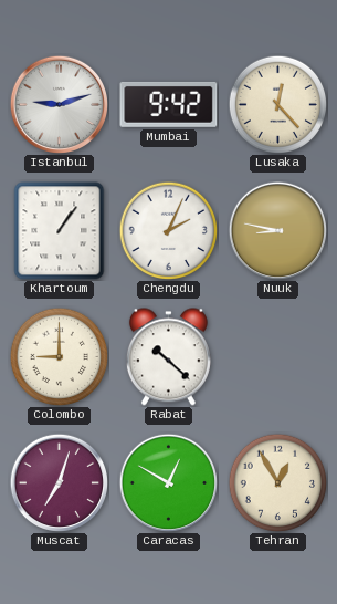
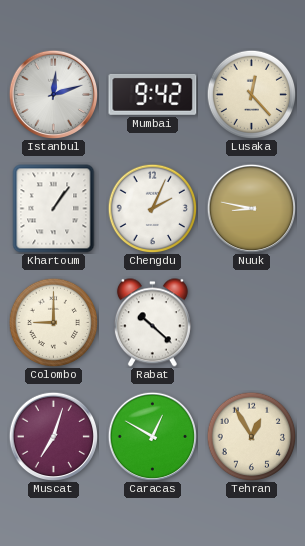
Istanbul: 9:12 -> 12:12
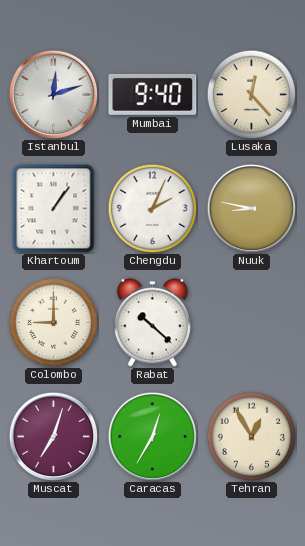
Mumbai: 9:42 -> 9:40
Caracas: 12:50 -> 12:35
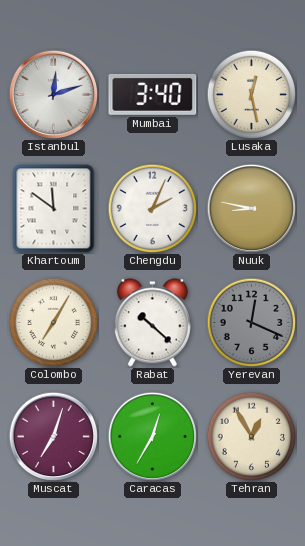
Mumbai: 9:40 -> 3:40
Lusaka: 12:23 -> 12:28
Khartoum: 1:06 -> 11:51
Colombo: 9:00 -> 7:05
Yerevan: none -> 12:19
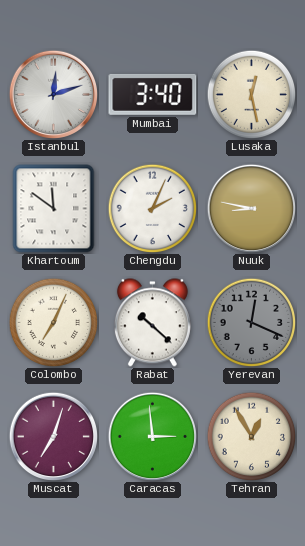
Colombo: 7:05 -> 7:04
Caracas: 12:35 -> 2:59
